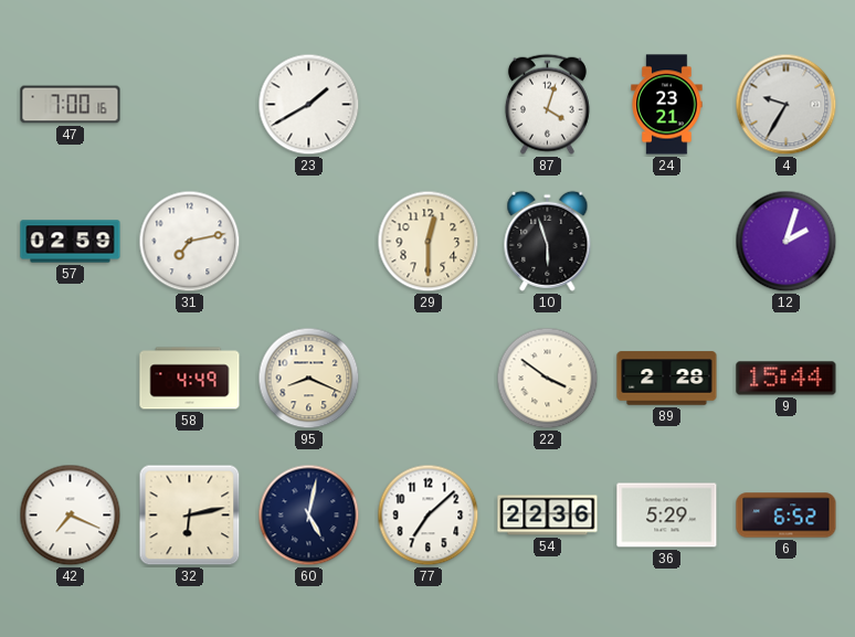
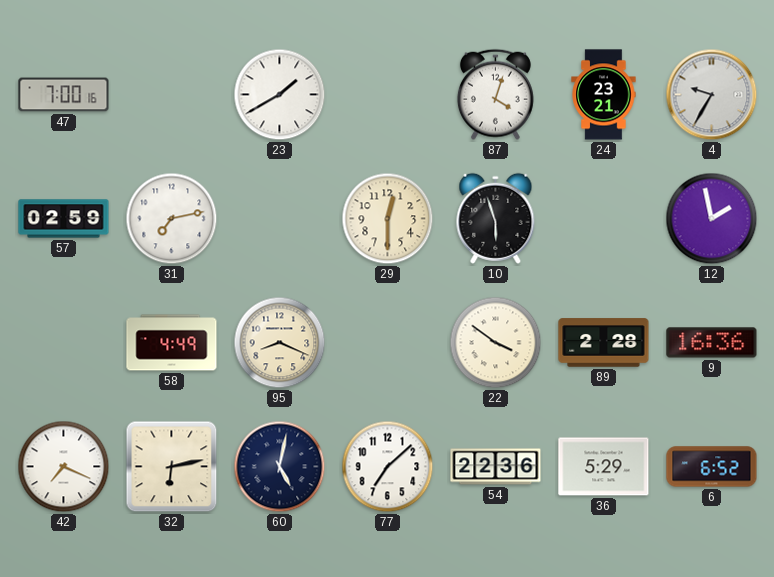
12: 2:03 -> 1:58
9: 15:44 -> 16:36
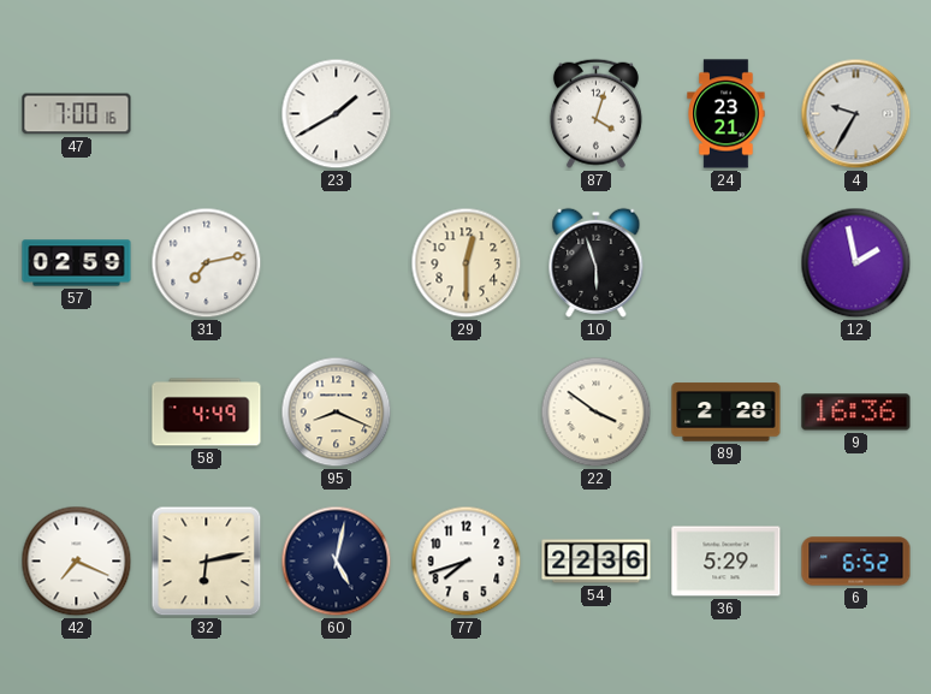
77: 7:08 -> 7:42
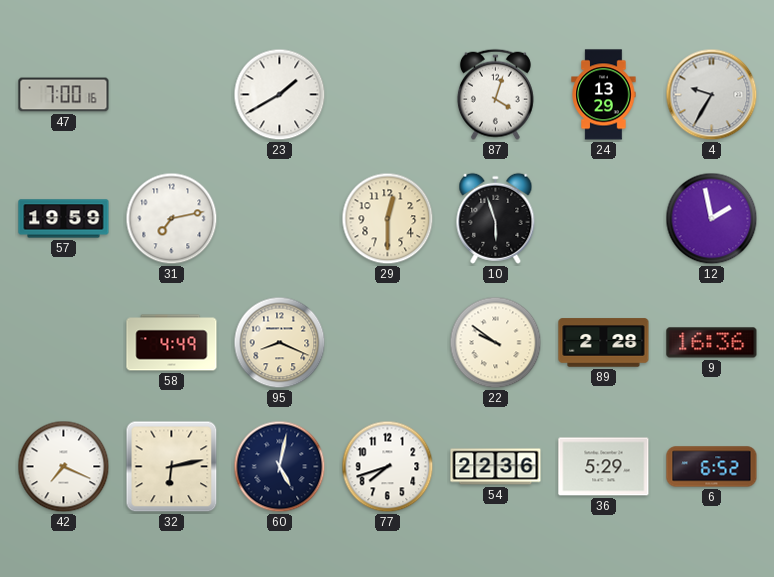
24: 23:21 -> 13:29
57: 02:59 -> 19:59
22: 3:51 -> 9:51
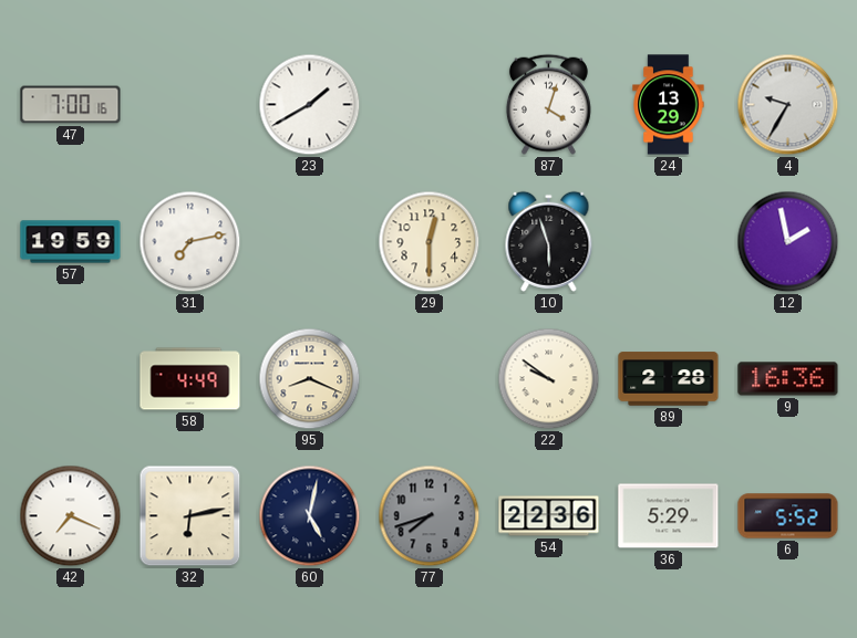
77 dial: white -> grey
6: 6:52 -> 5:52
